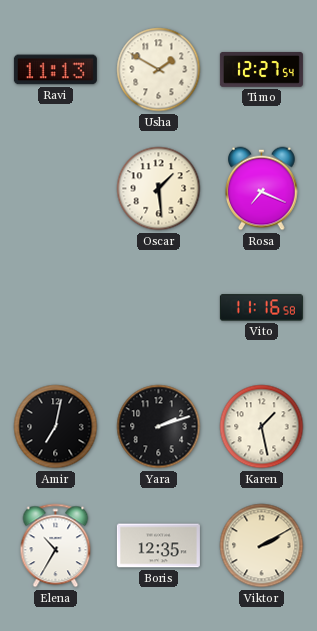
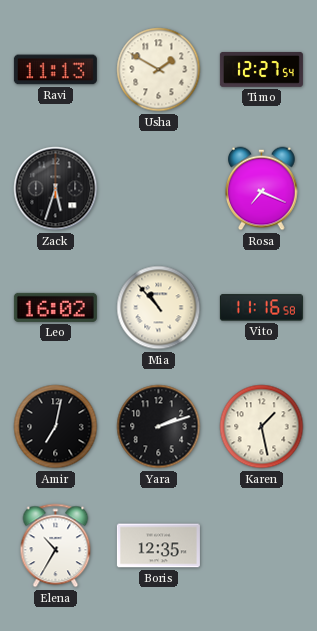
Zack: none -> 5:33
Oscar: 1:29 -> none
Leo: none -> 16:02
Mia: none -> 10:53
Viktor: 2:10 -> none
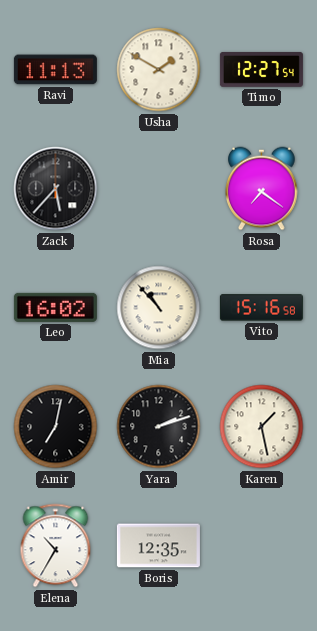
Zack: 5:33 -> 5:37
Rosa: 7:19 -> 7:21
Vito: 11:16 -> 15:16
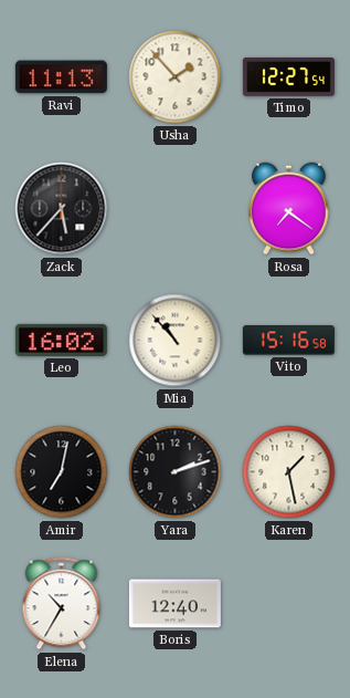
Usha: 1:50 -> 1:53
Boris: 12:35 -> 12:40
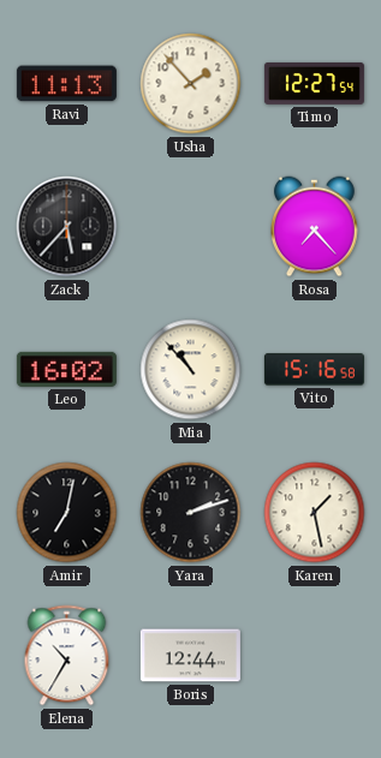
Rosa: 7:21 -> 7:23
Boris: 12:40 -> 12:44
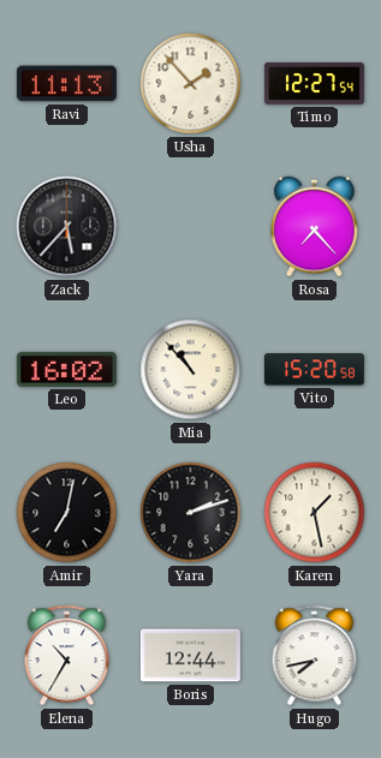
Vito: 15:16 -> 15:20
Hugo: none -> 7:43
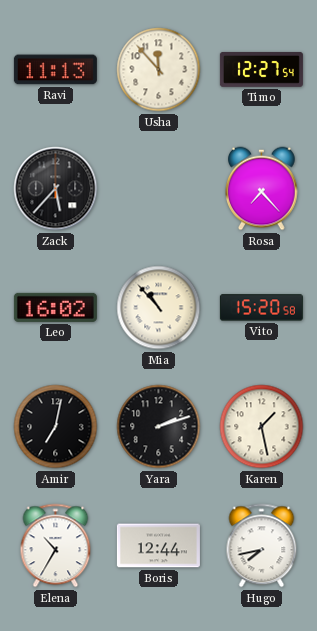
Usha: 1:53 -> 11:53
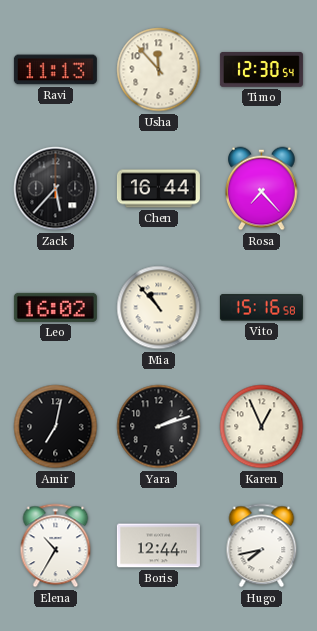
Timo: 12:27 -> 12:30
Chen: none -> 16:44
Vito: 15:20 -> 15:16
Karen: 1:28 -> 12:56
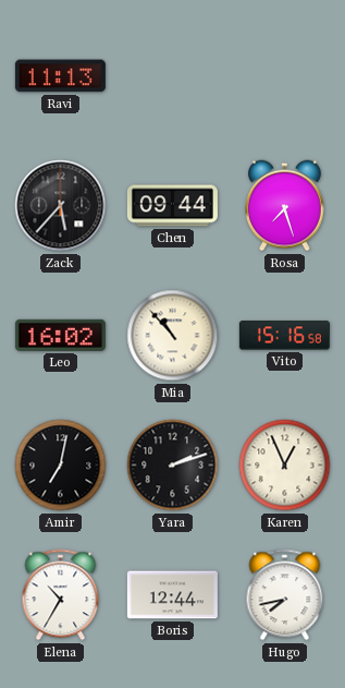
Usha: 11:53 -> none
Timo: 12:30 -> none
Chen: 16:44 -> 09:44
Rosa: 7:23 -> 7:27
